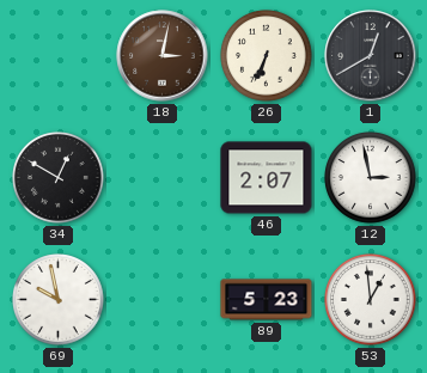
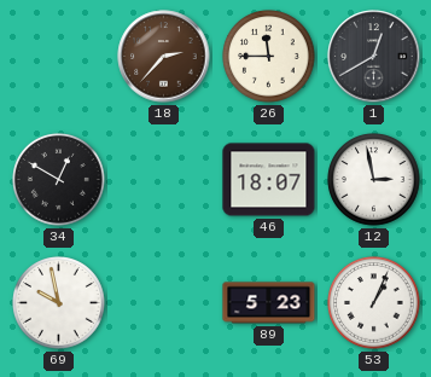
18: 3:02 -> 2:37
26: 6:34 -> 11:45
46: 2:07 -> 18:07
53: 12:59 -> 1:04
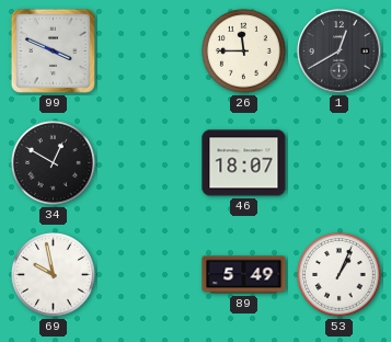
99: none -> 3:49
18: 2:37 -> none
12: 2:58 -> none
89: 5:23 -> 5:49
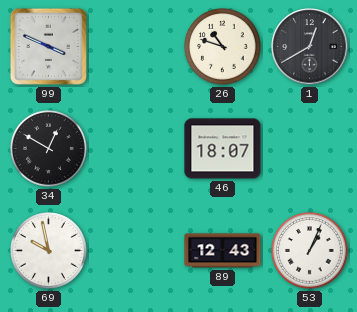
26: 11:45 -> 10:48
89: 5:49 -> 12:43
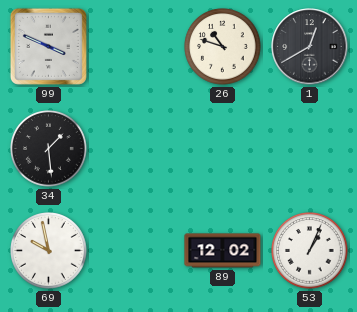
34: 12:50 -> 1:29
46: 18:07 -> none
89: 12:43 -> 12:02
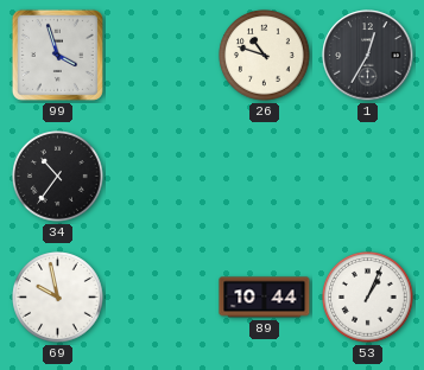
99: 3:49 -> 3:57
1: 12:40 -> 12:35
34: 1:29 -> 10:36
89: 12:02 -> 10:44
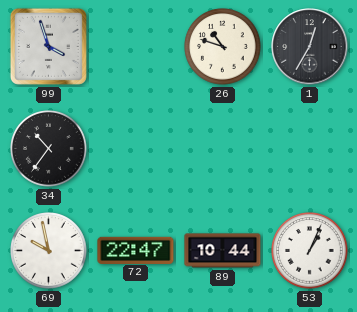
72: none -> 22:47
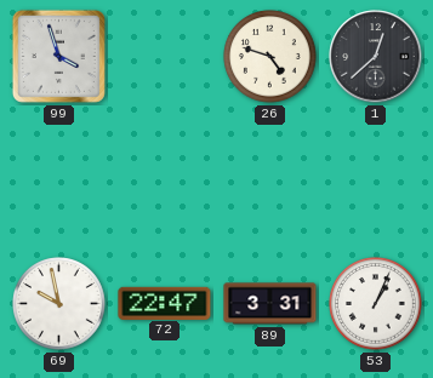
26: 10:48 -> 4:48
1: 12:35 -> 12:38
34: 10:36 -> none
89: 10:44 -> 3:31
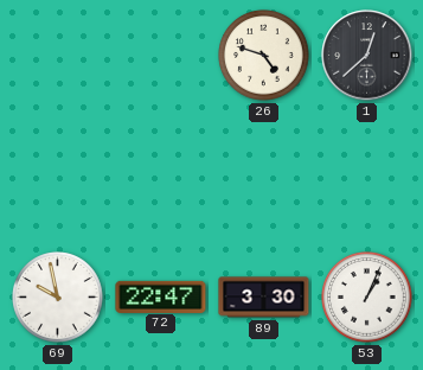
99: 3:57 -> none
89: 3:31 -> 3:30
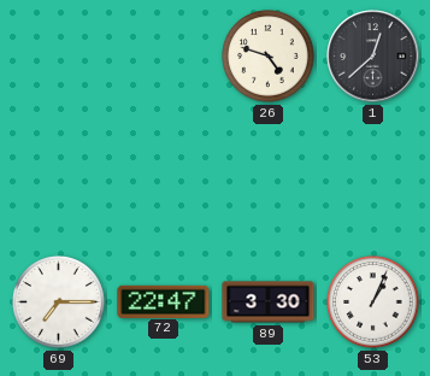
69: 9:58 -> 7:15
